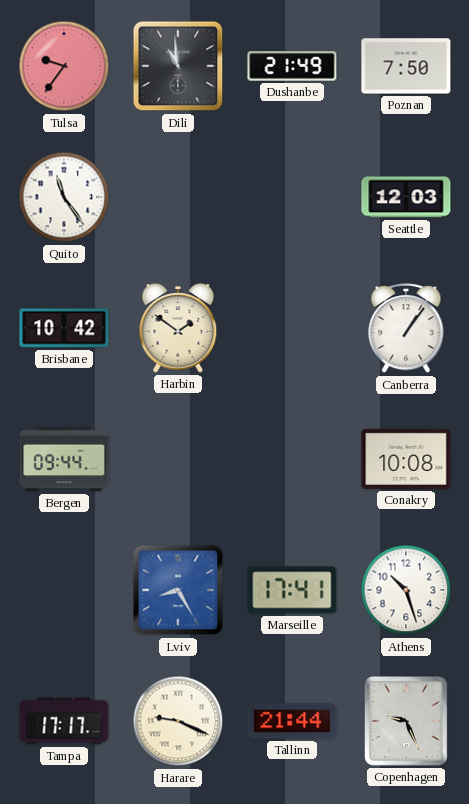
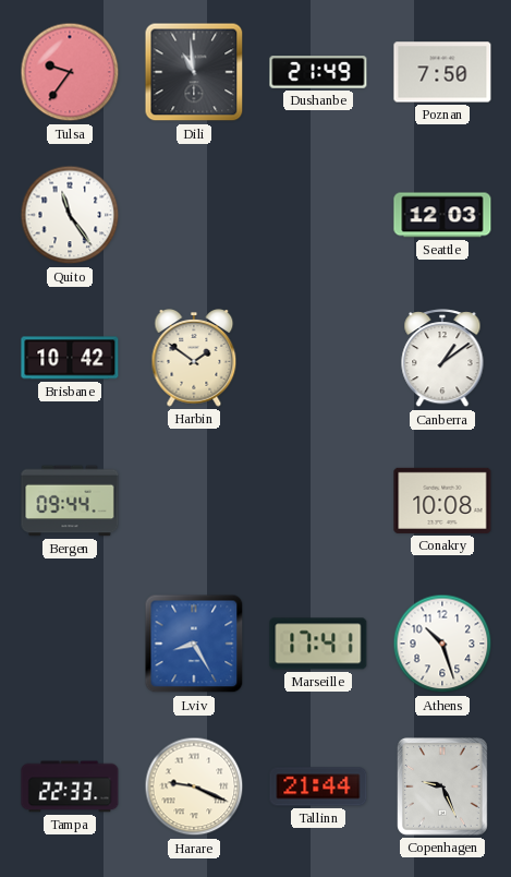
Canberra: 1:06 -> 1:09
Tampa: 17:17 -> 22:33
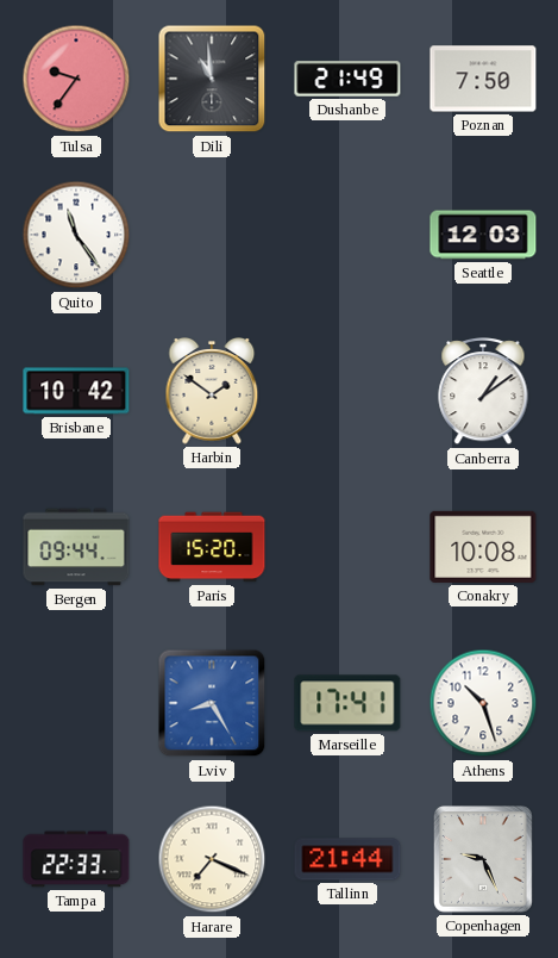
Paris: none -> 15:20
Harare: 9:19 -> 7:19
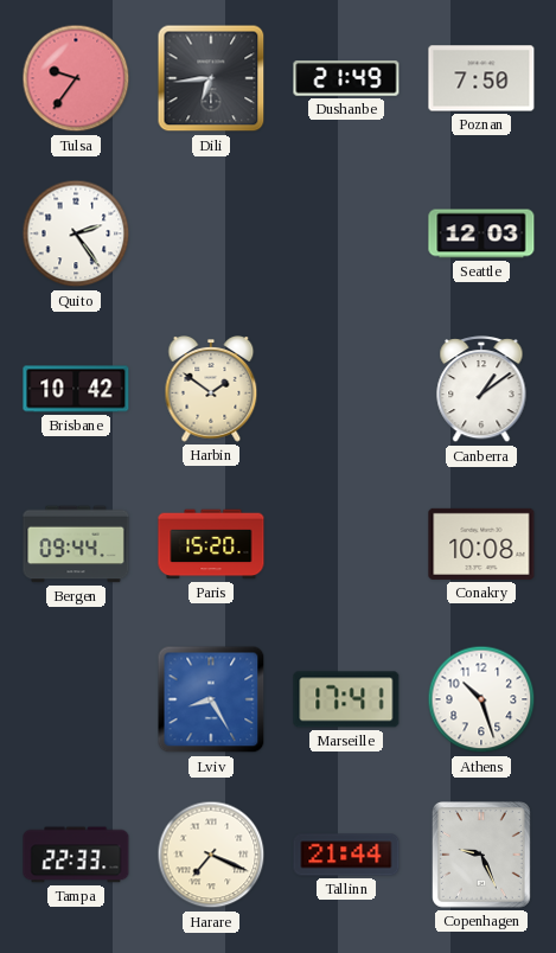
Dili: 10:59 -> 6:44
Quito: 11:24 -> 2:24
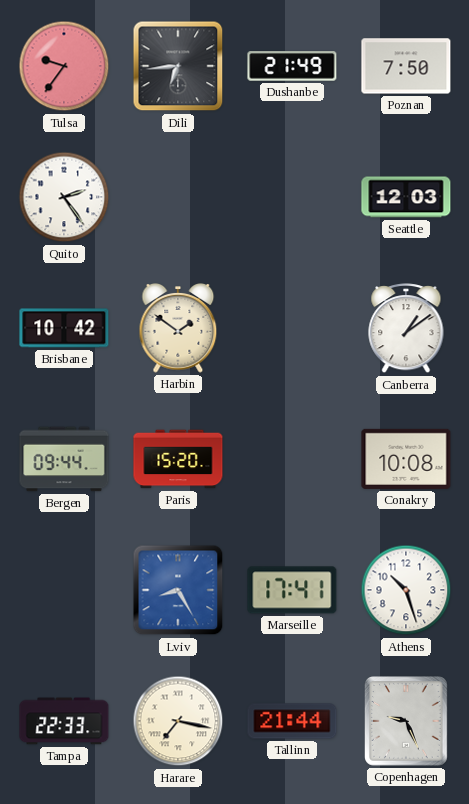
Harare: 7:19 -> 7:17
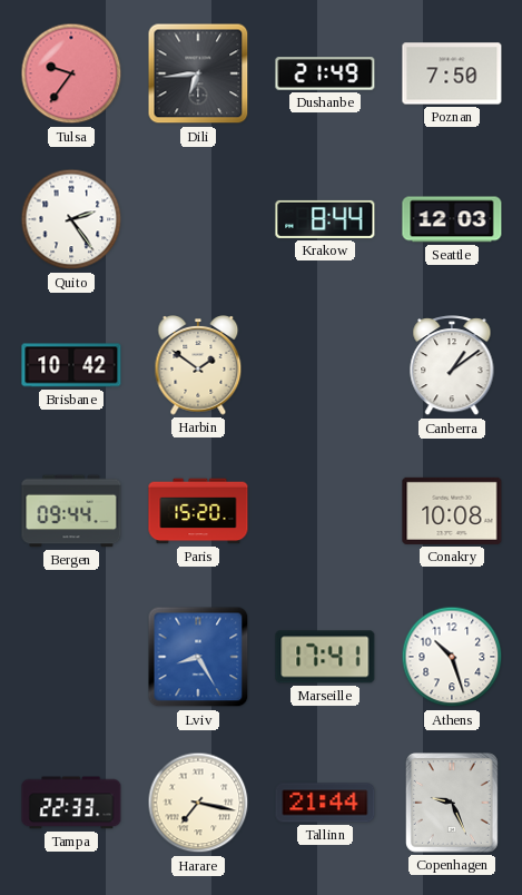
Krakow: none -> 8:44
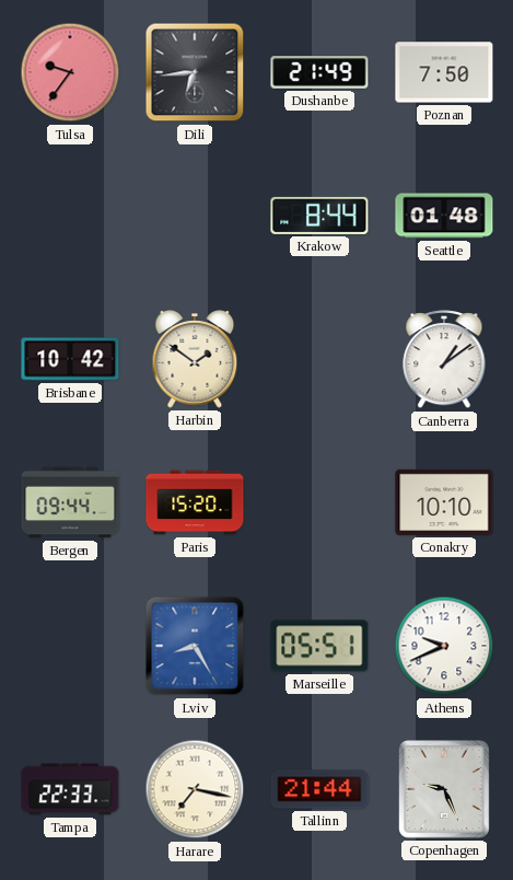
Quito: 2:24 -> none
Seattle: 12:03 -> 01:48
Conakry: 10:08 -> 10:10
Marseille: 17:41 -> 05:51
Athens: 10:27 -> 9:41
